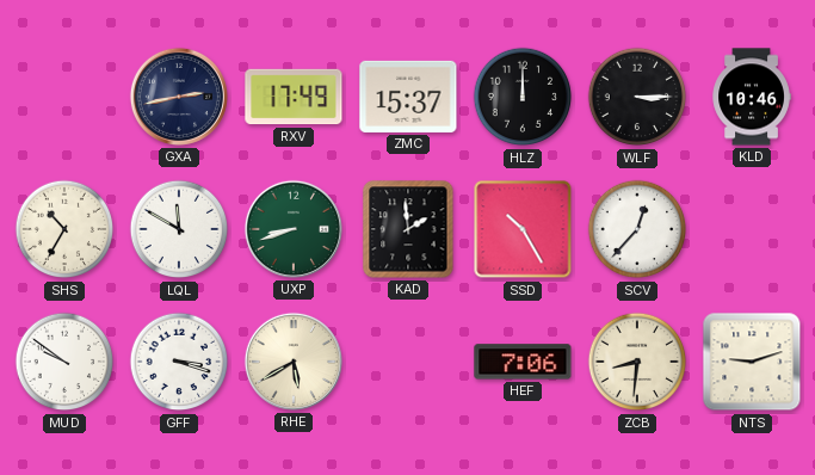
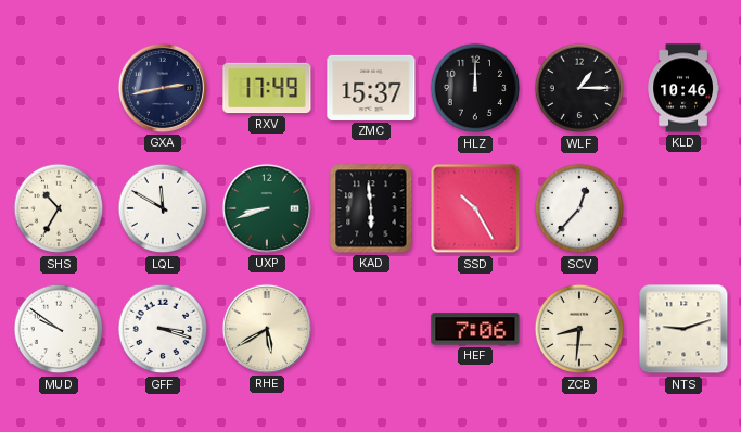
WLF: 3:15 -> 1:15
KAD: 1:59 -> 5:59
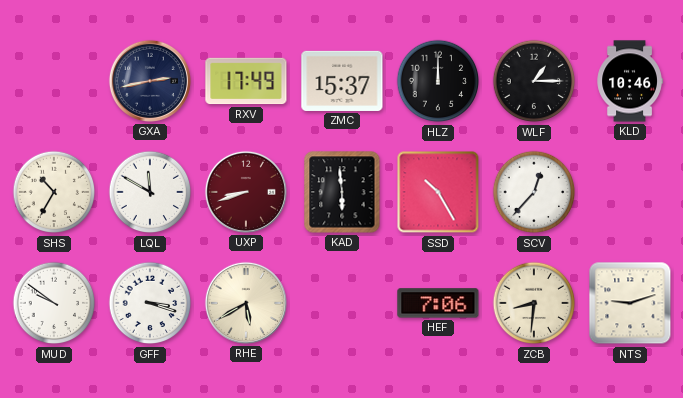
UXP dial: green -> burgundy
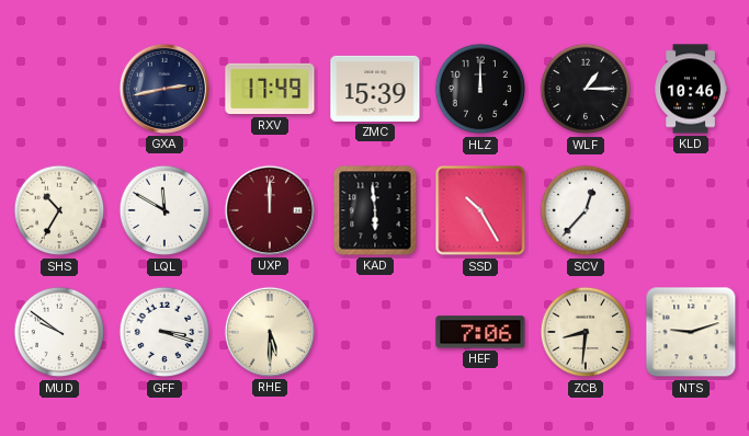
ZMC: 15:37 -> 15:39
UXP: 8:42 -> 12:00
RHE: 5:40 -> 5:30
